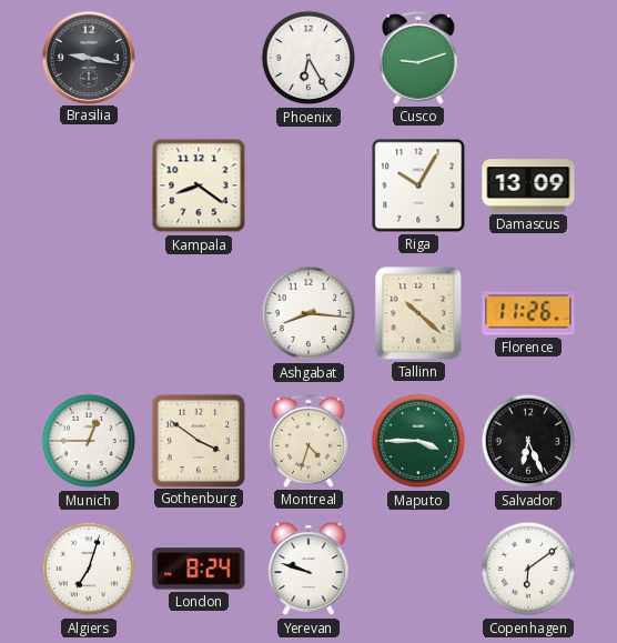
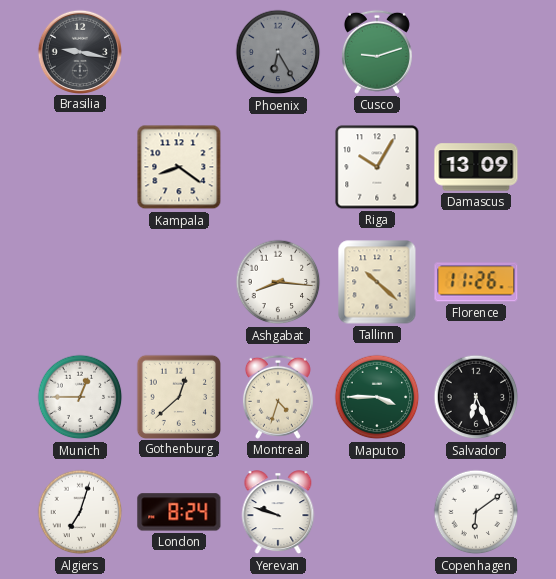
Phoenix dial: white -> grey
Gothenburg: 3:51 -> 12:38
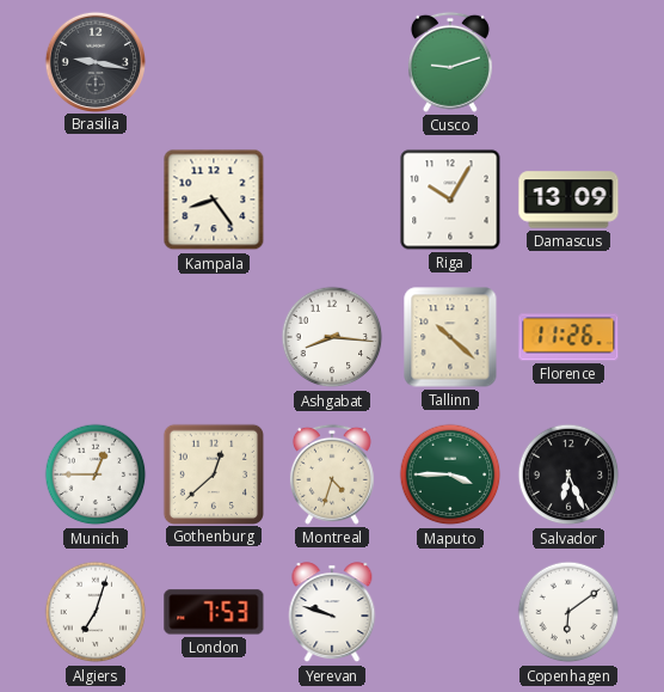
Phoenix: 6:25 -> none
Kampala: 8:21 -> 8:24
London: 8:24 -> 7:53
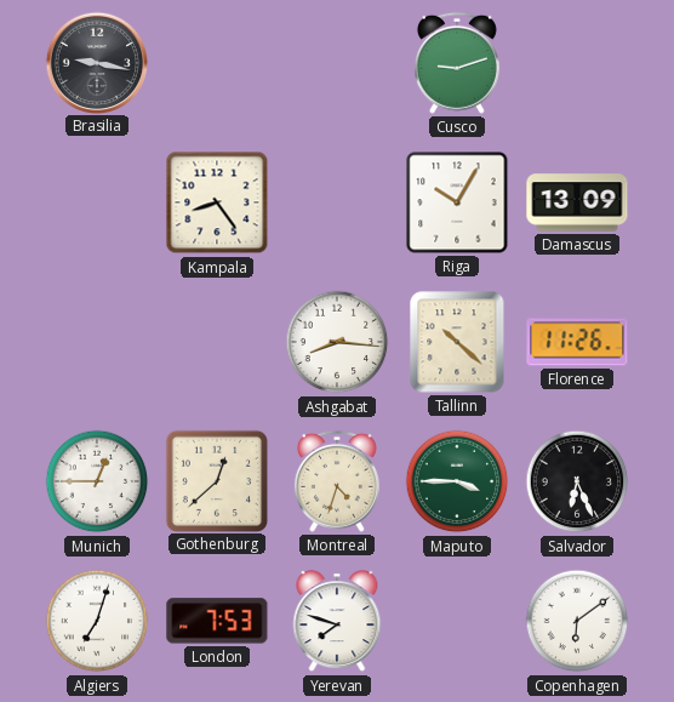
Yerevan: 9:48 -> 7:48
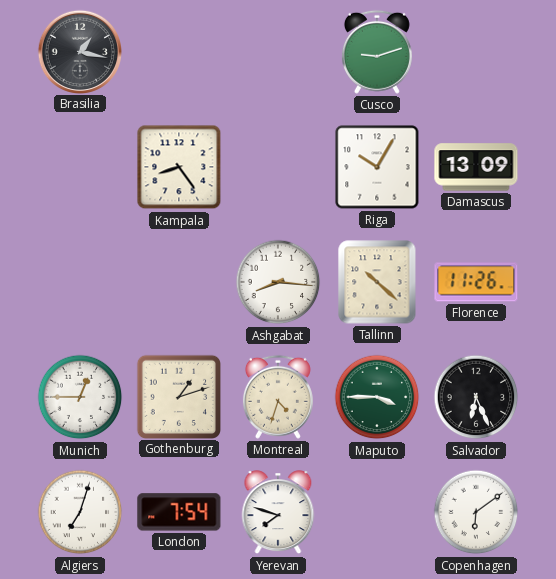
Brasilia: 9:17 -> 1:17
Gothenburg: 12:38 -> 1:12
London: 7:53 -> 7:54
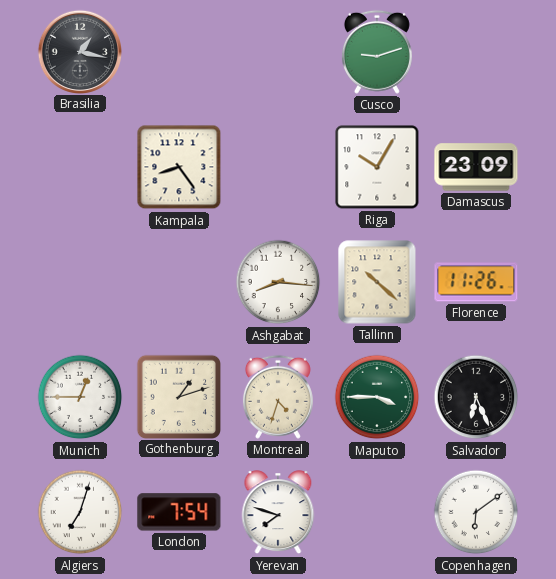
Damascus: 13:09 -> 23:09
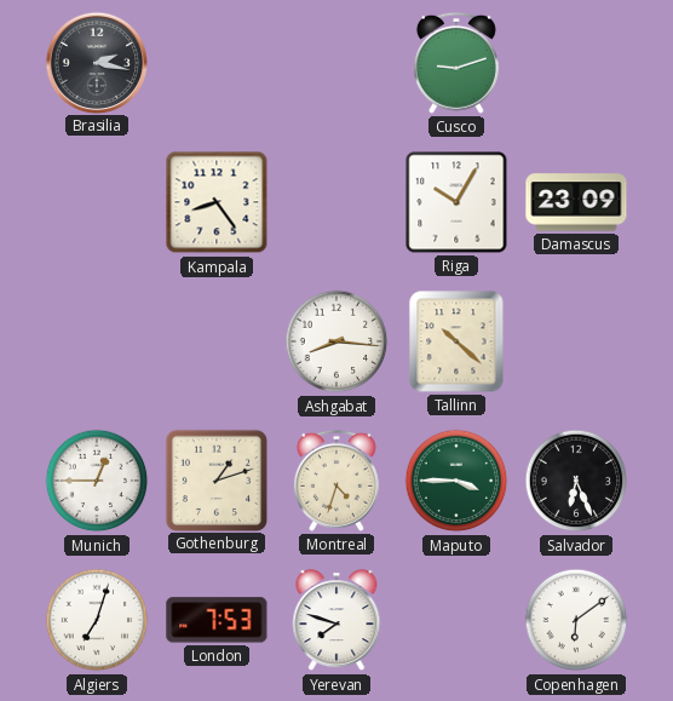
Brasilia: 1:17 -> 2:17
Florence: 11:26 -> none
London: 7:54 -> 7:53
